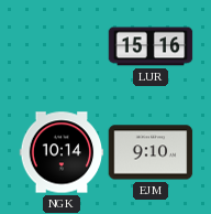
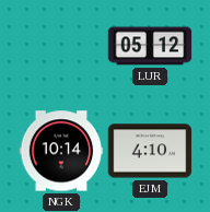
LUR: 15:16 -> 05:12
EJM: 9:10 -> 4:10
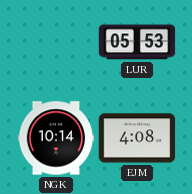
LUR: 05:12 -> 05:53
EJM: 4:10 -> 4:08
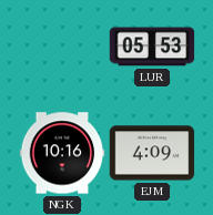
NGK: 10:14 -> 10:16
EJM: 4:08 -> 4:09
